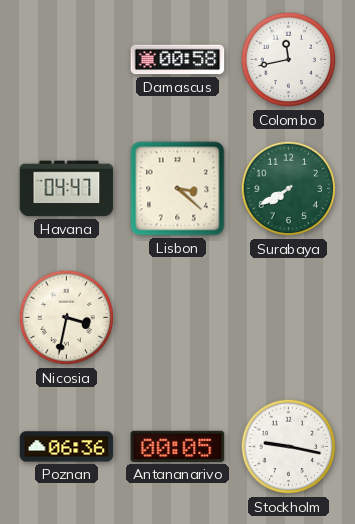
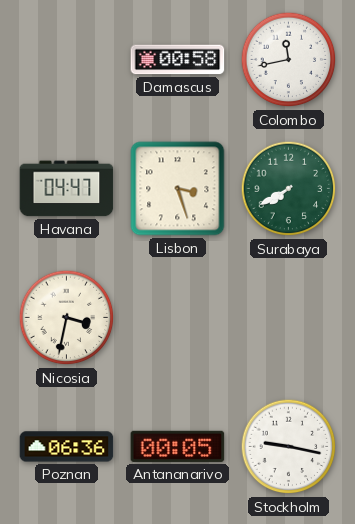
Lisbon: 3:22 -> 3:27
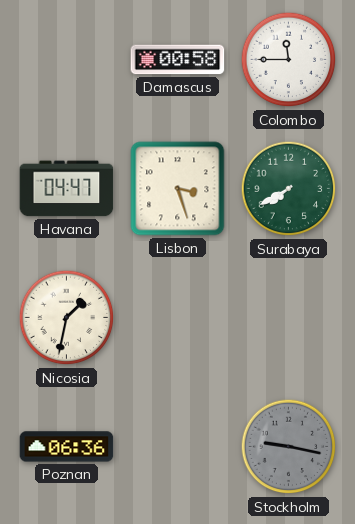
Colombo: 11:43 -> 11:45
Nicosia: 3:32 -> 1:32
Antananarivo: 00:05 -> none
Stockholm dial: white -> grey
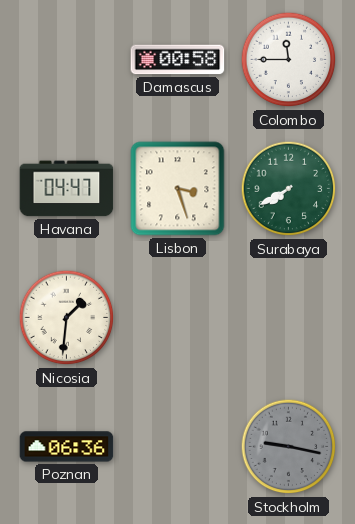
Nicosia: 1:32 -> 1:31
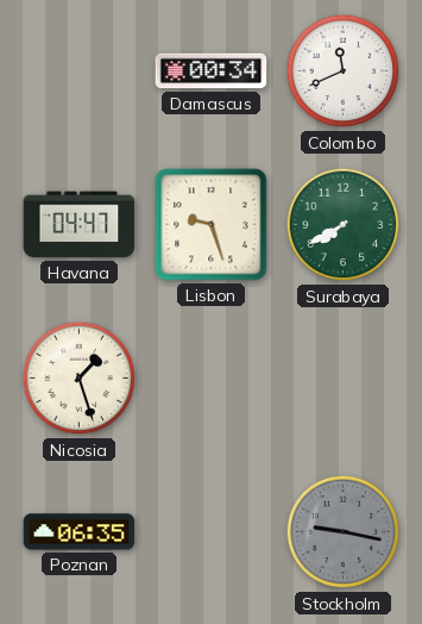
Damascus: 00:58 -> 00:34
Colombo: 11:45 -> 11:41
Lisbon: 3:27 -> 9:27
Nicosia: 1:31 -> 1:27
Poznan: 06:36 -> 06:35
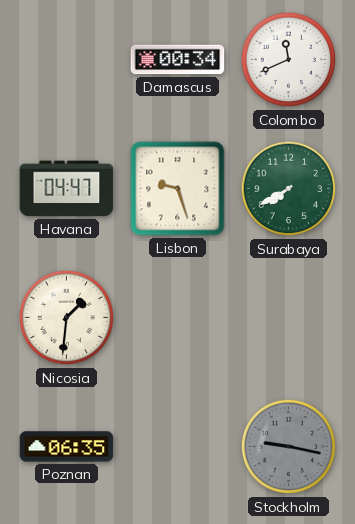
Nicosia: 1:27 -> 1:31
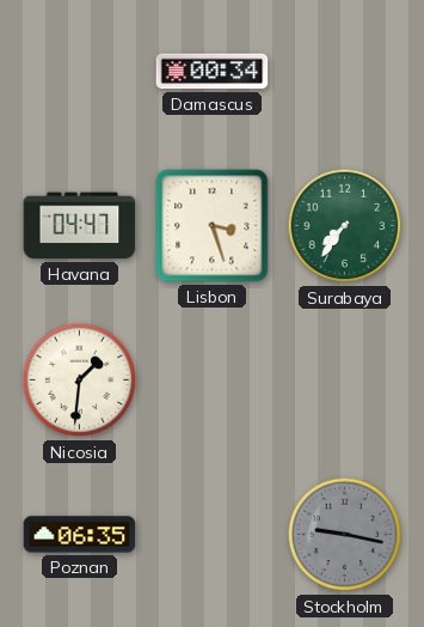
Colombo: 11:41 -> none
Lisbon: 9:27 -> 3:27
Surabaya: 7:40 -> 7:36
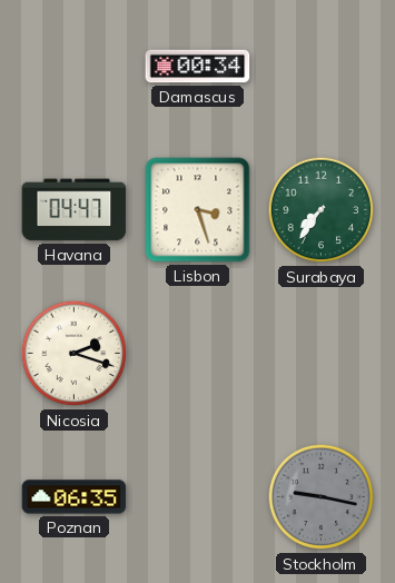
Nicosia: 1:31 -> 2:18
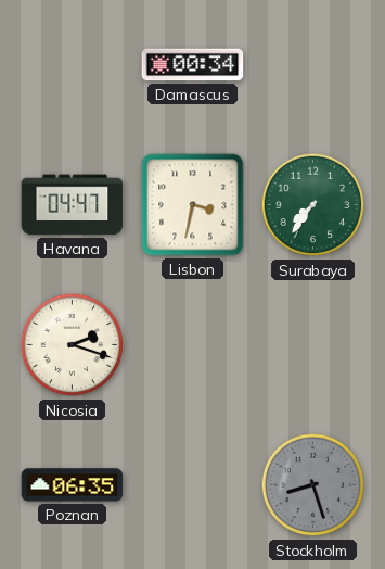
Lisbon: 3:27 -> 3:32
Stockholm: 9:17 -> 8:27
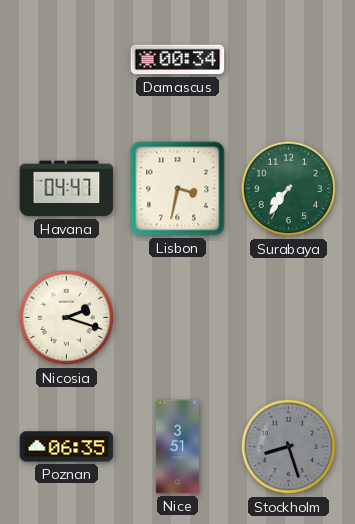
Nice: none -> 3:51
